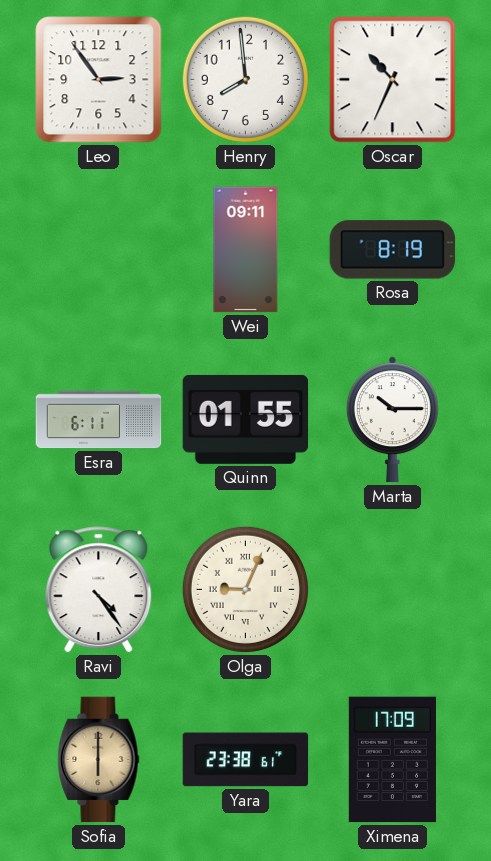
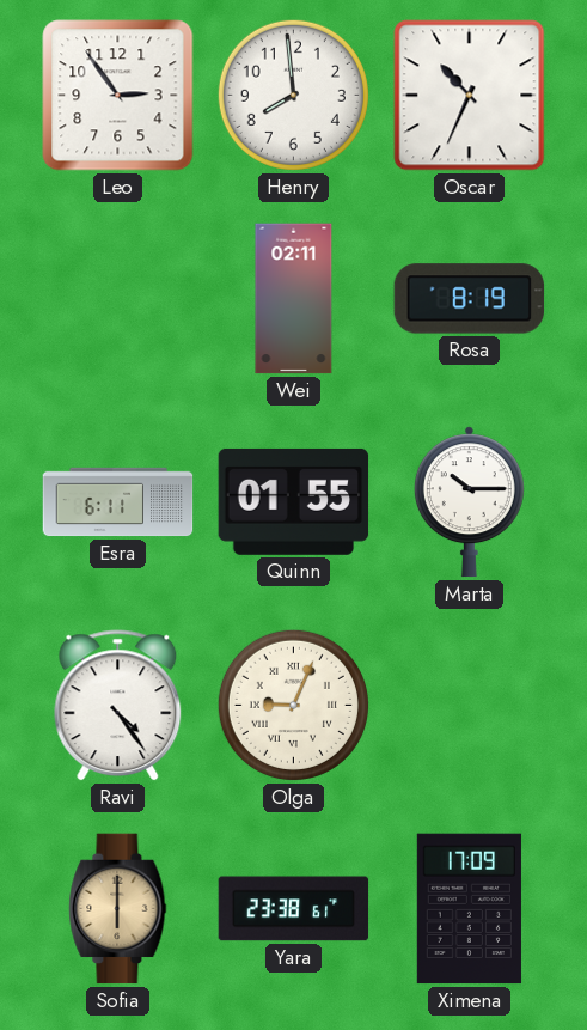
Wei: 09:11 -> 02:11
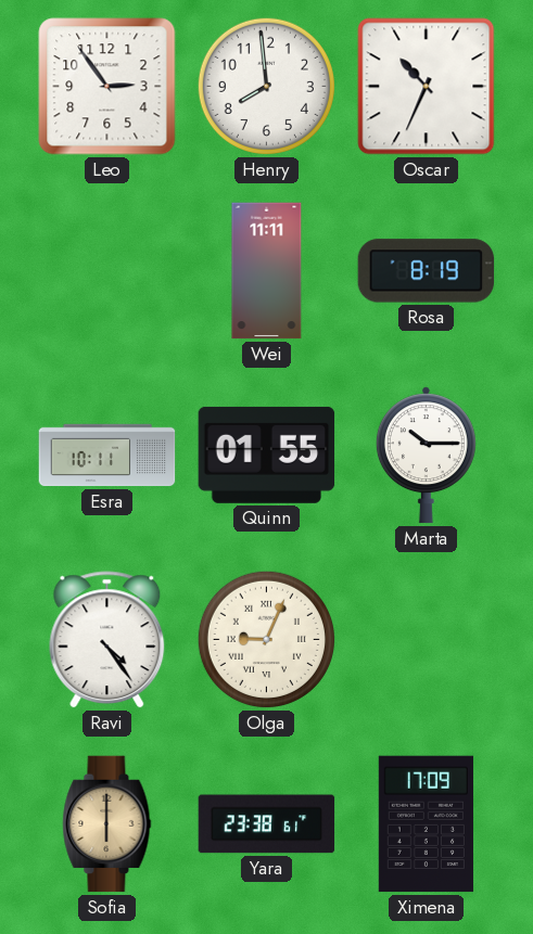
Wei: 02:11 -> 11:11
Esra: 6:11 -> 10:11
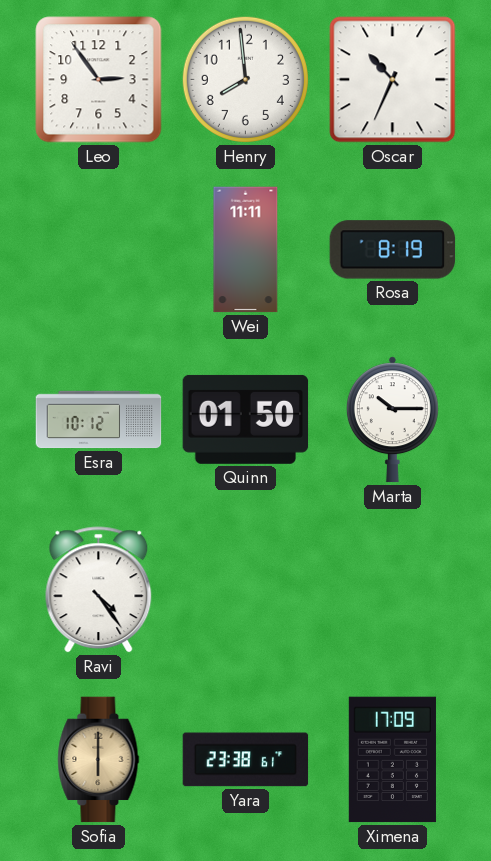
Esra: 10:11 -> 10:12
Quinn: 01:55 -> 01:50
Olga: 9:04 -> none
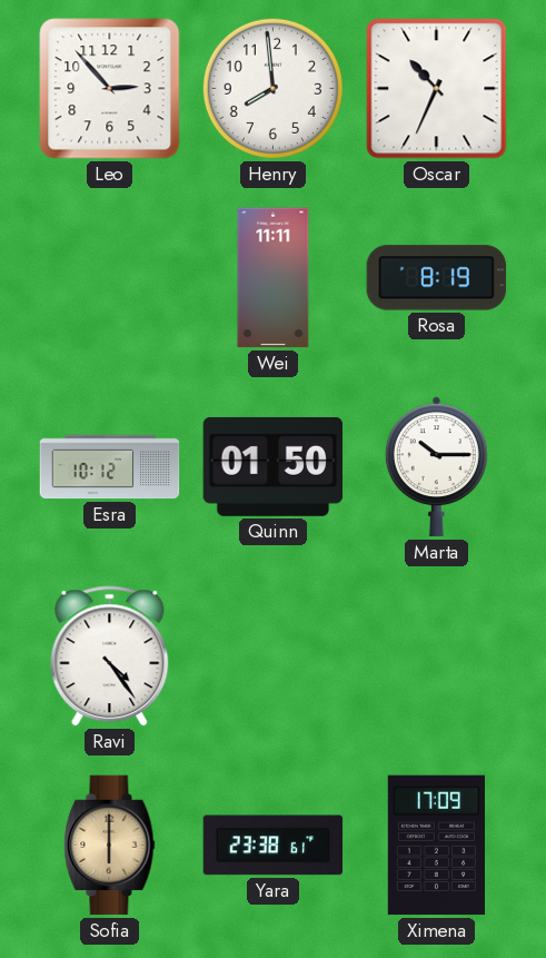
Leo: 2:54 -> 2:53
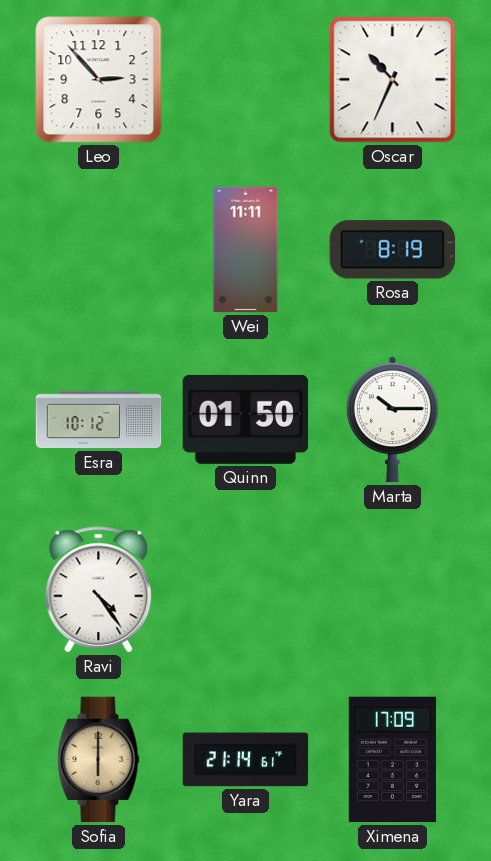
Henry: 7:59 -> none
Yara: 23:38 -> 21:14
